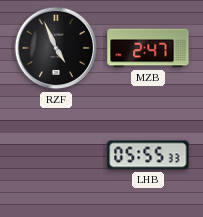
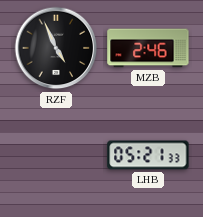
MZB: 2:47 -> 2:46
LHB: 05:55 -> 05:21
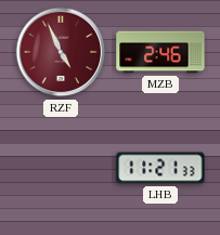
RZF dial: black -> burgundy
LHB: 05:21 -> 11:21
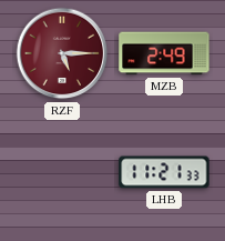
RZF: 4:56 -> 5:15
MZB: 2:46 -> 2:49
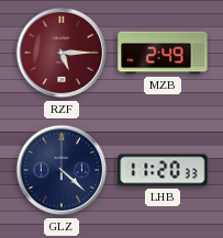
GLZ: none -> 4:22
LHB: 11:21 -> 11:20
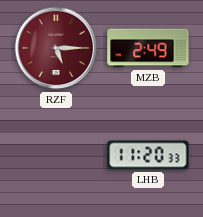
GLZ: 4:22 -> none
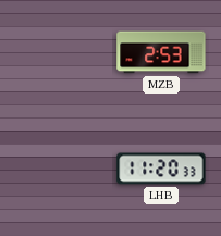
RZF: 5:15 -> none
MZB: 2:49 -> 2:53
